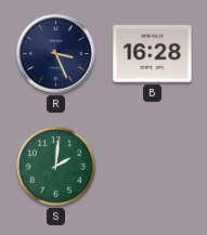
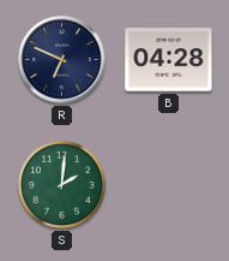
R: 3:26 -> 6:49
B: 16:28 -> 04:28
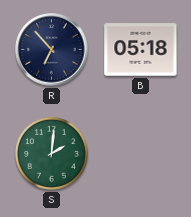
R: 6:49 -> 6:53
B: 04:28 -> 05:18
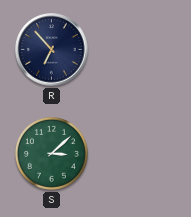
B: 05:18 -> none
S: 2:01 -> 3:08
